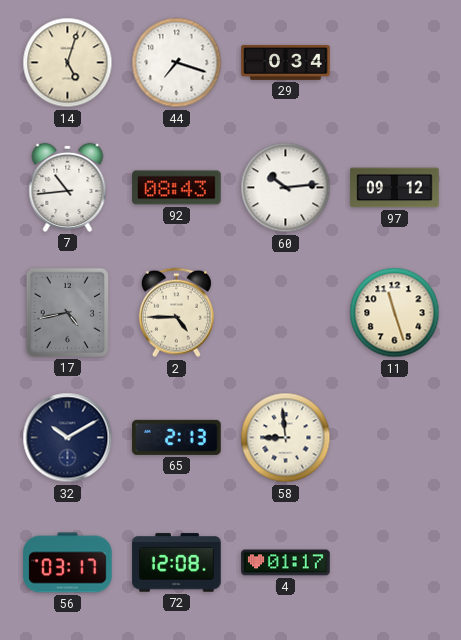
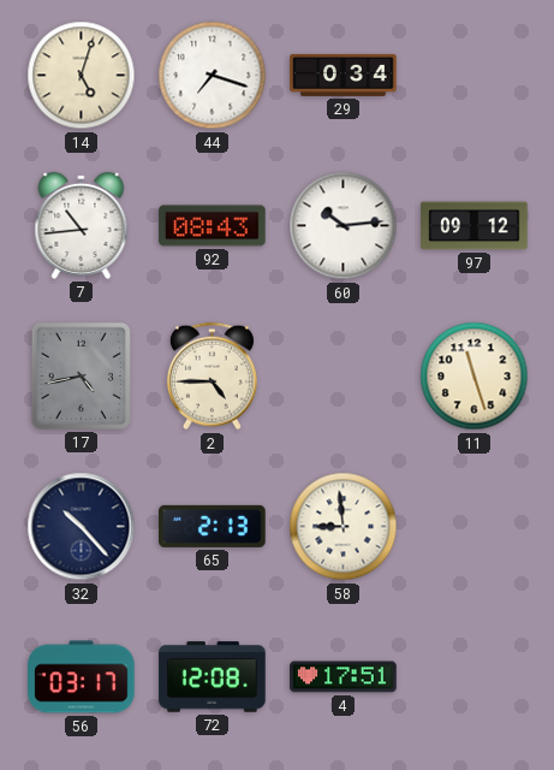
32: 10:10 -> 10:23
4: 01:17 -> 17:51
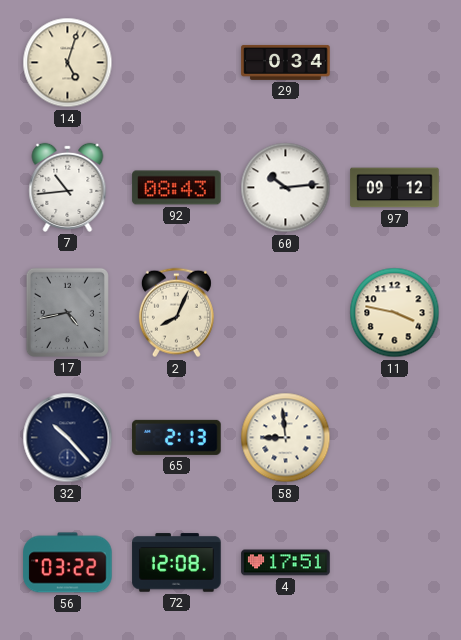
44: 7:18 -> none
2: 4:45 -> 8:04
11: 11:27 -> 3:47
56: 03:17 -> 03:22
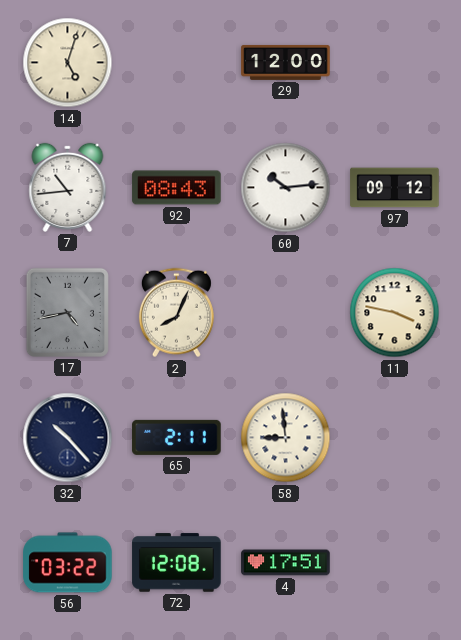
29: 0:34 -> 12:00
65: 2:13 -> 2:11
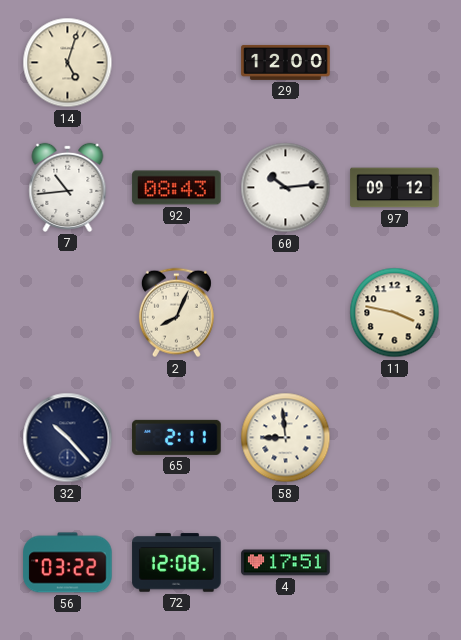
17: 4:43 -> none
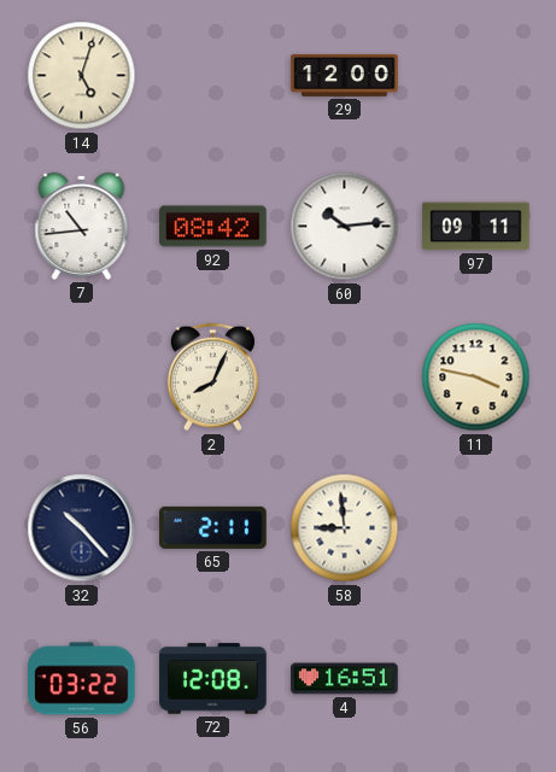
92: 08:43 -> 08:42
97: 09:12 -> 09:11
4: 17:51 -> 16:51
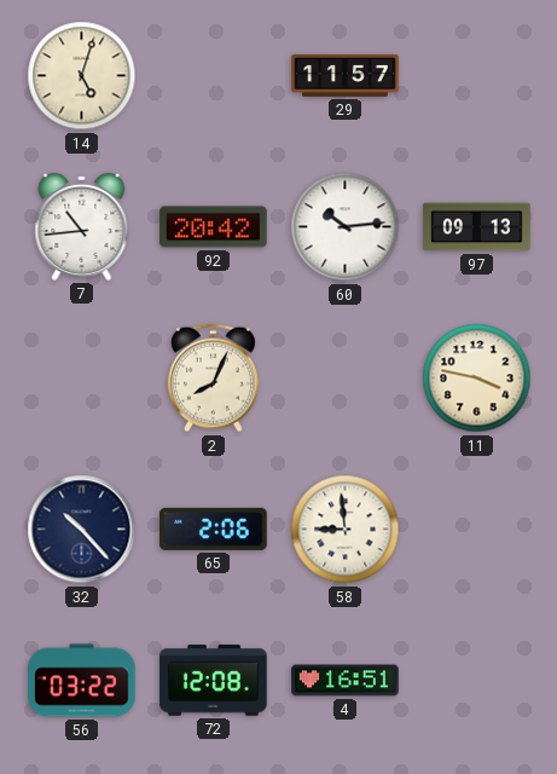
29: 12:00 -> 11:57
92: 08:42 -> 20:42
97: 09:11 -> 09:13
65: 2:11 -> 2:06
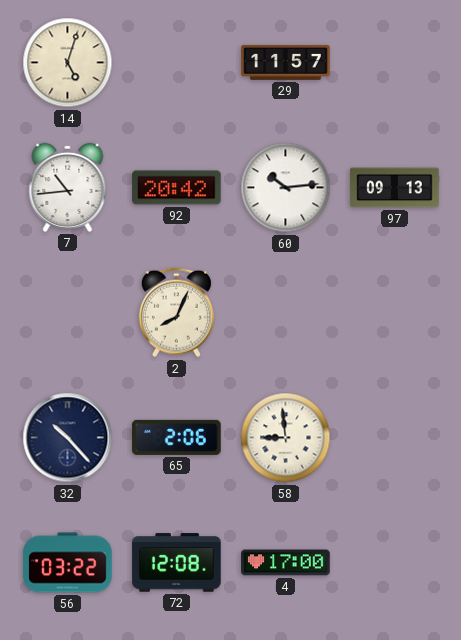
11: 3:47 -> none
4: 16:51 -> 17:00
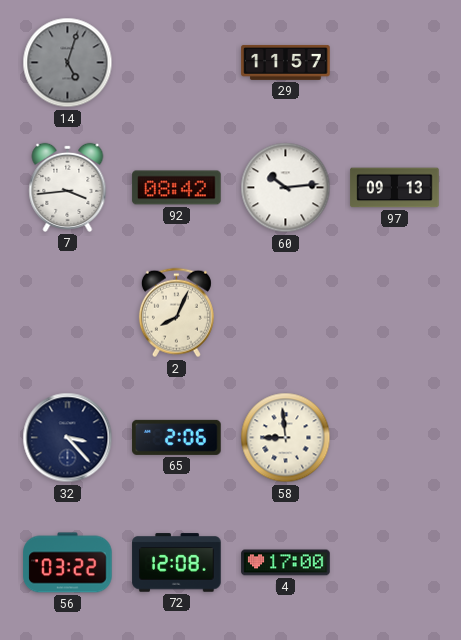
14 dial: cream -> grey
7: 10:44 -> 3:44
92: 20:42 -> 08:42
32: 10:23 -> 3:23
